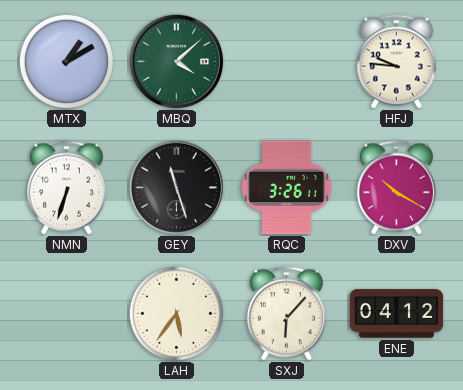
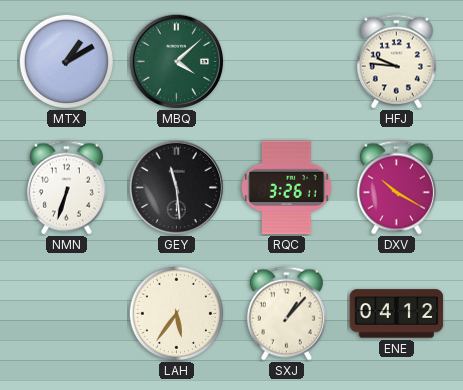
GEY: 11:27 -> 11:29
SXJ: 6:07 -> 1:07
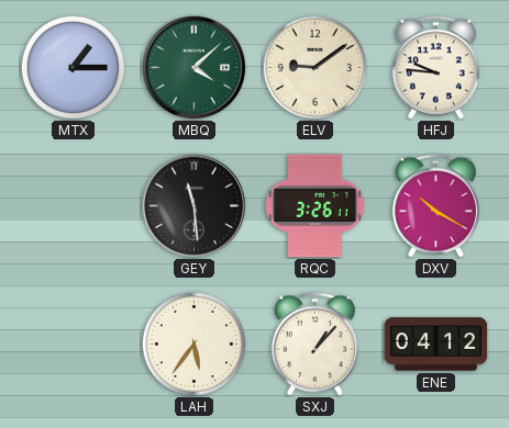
MTX: 1:10 -> 1:15
ELV: none -> 9:09
NMN: 6:33 -> none
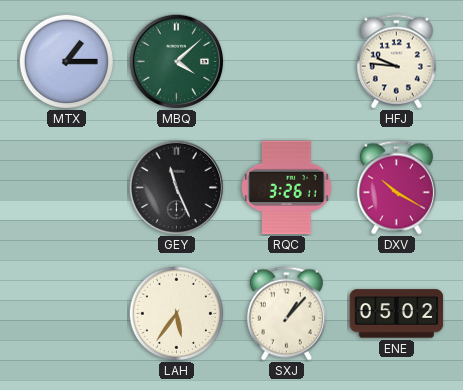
ELV: 9:09 -> none
GEY: 11:29 -> 11:26
ENE: 04:12 -> 05:02
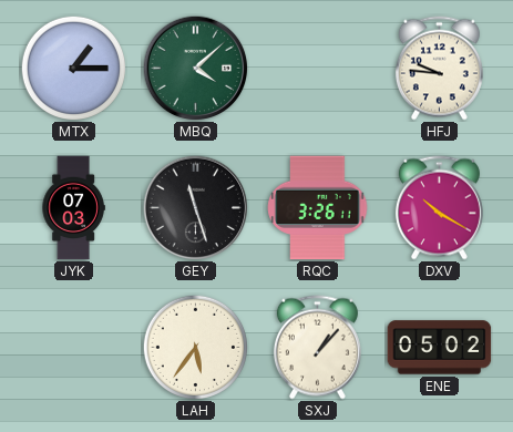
JYK: none -> 07:03
GEY: 11:26 -> 11:27
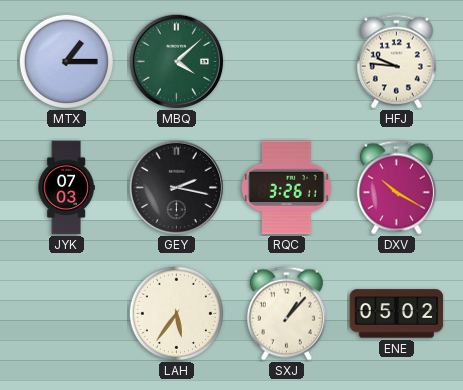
GEY: 11:27 -> 2:17
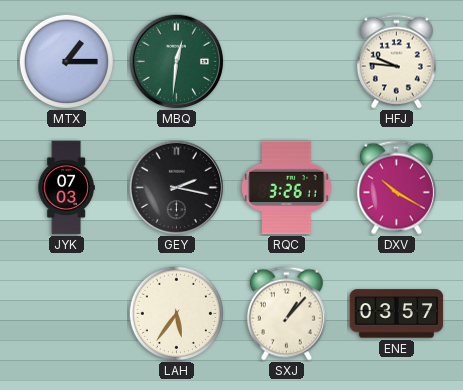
MBQ: 4:08 -> 12:31
ENE: 05:02 -> 03:57
